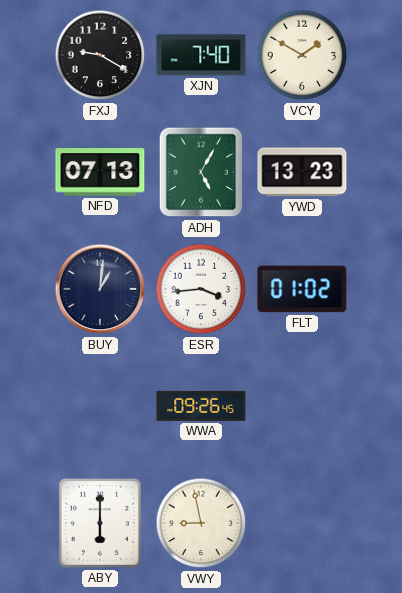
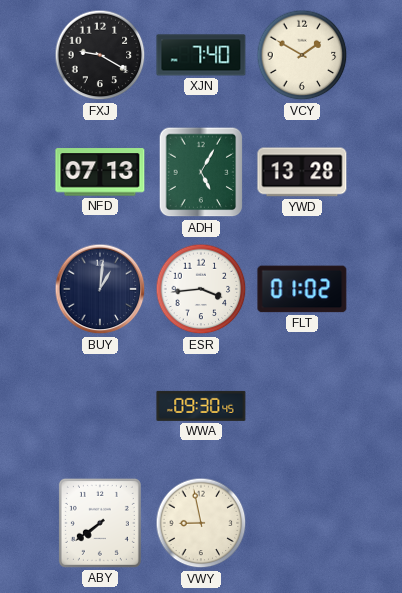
YWD: 13:23 -> 13:28
WWA: 09:26 -> 09:30
ABY: 6:00 -> 7:39
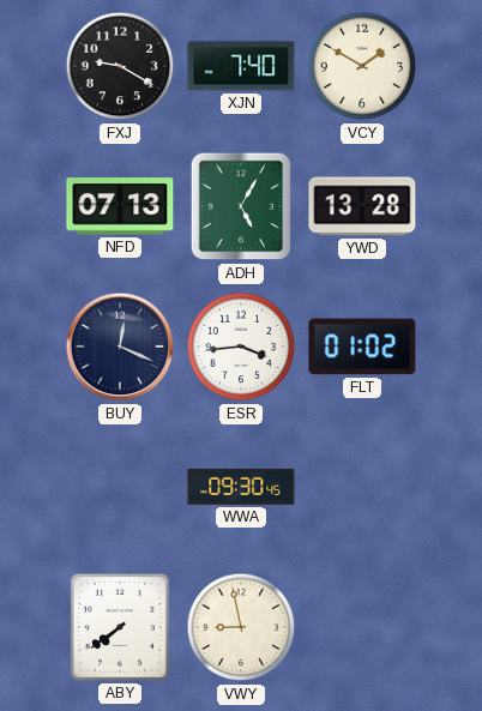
BUY: 1:01 -> 12:19
